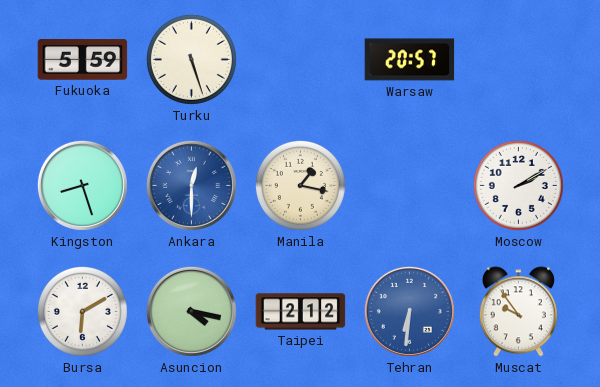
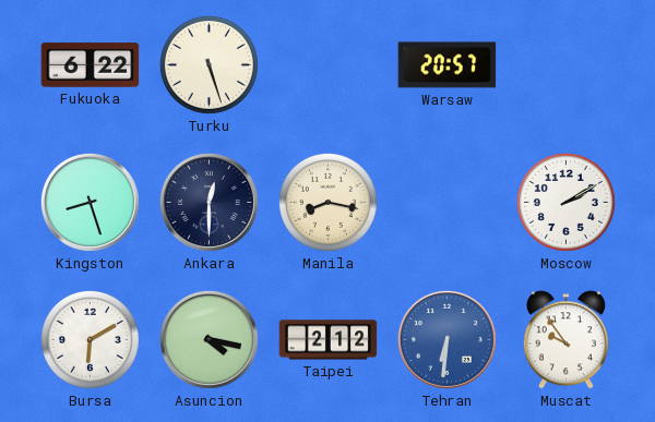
Fukuoka: 5:59 -> 6:22
Ankara dial: blue -> navy
Manila: 1:17 -> 8:17
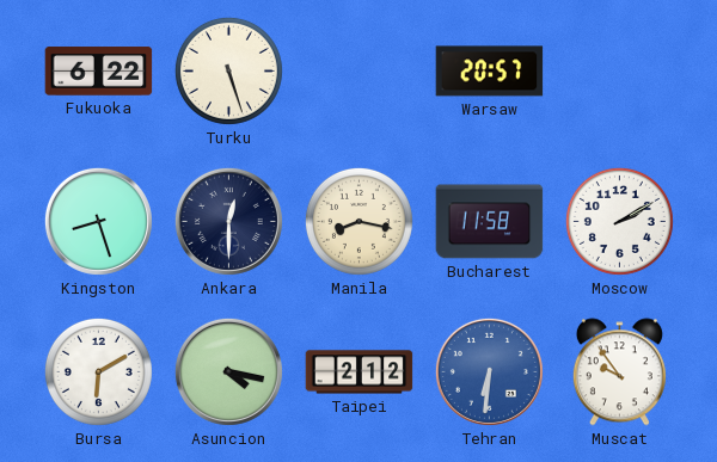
Bucharest: none -> 11:58
